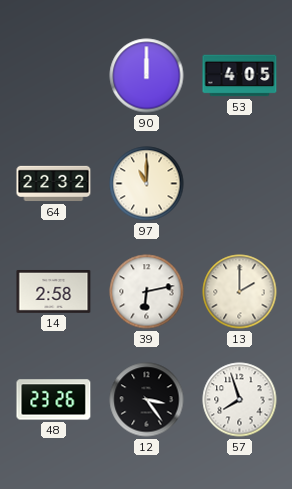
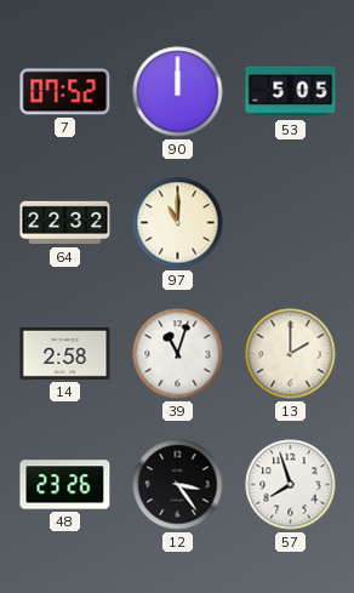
7: none -> 07:52
53: 4:05 -> 5:05
39: 6:13 -> 11:03
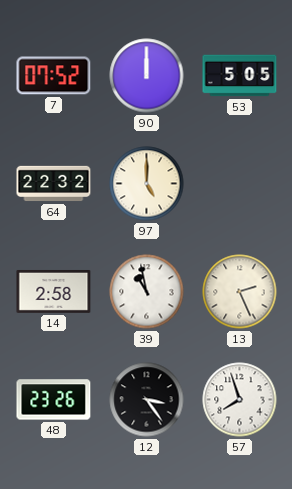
97: 11:00 -> 5:00
39: 11:03 -> 10:58
13: 2:00 -> 2:26
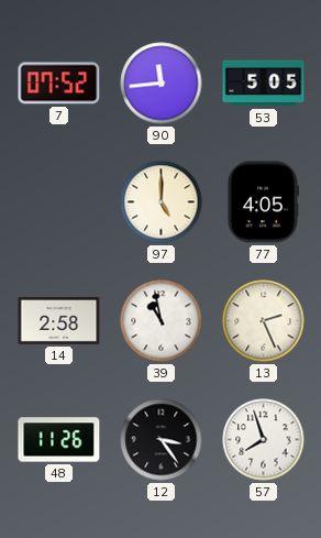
90: 12:00 -> 11:44
64: 22:32 -> none
77: none -> 4:05
48: 23:26 -> 11:26
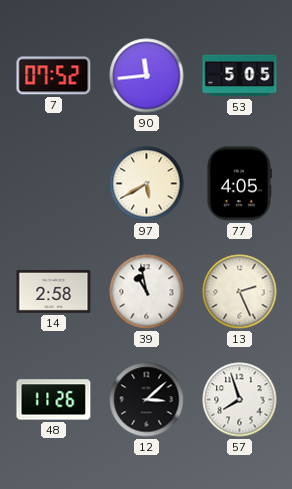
97: 5:00 -> 5:40
12: 3:24 -> 3:08
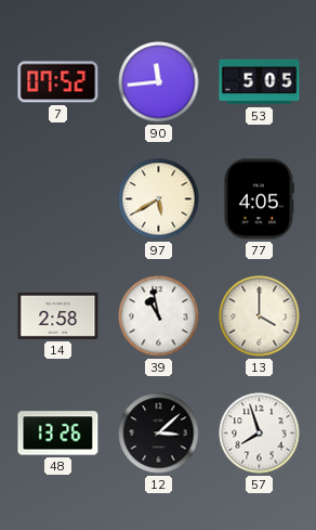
13: 2:26 -> 4:00
48: 11:26 -> 13:26
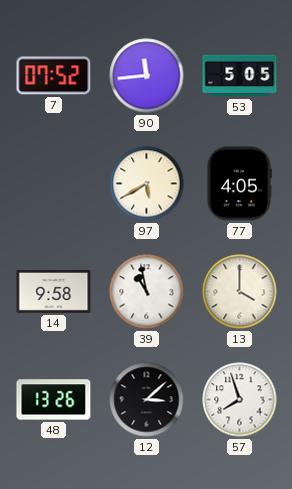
14: 2:58 -> 9:58
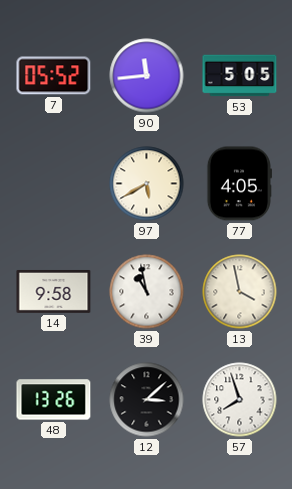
7: 07:52 -> 05:52
13: 4:00 -> 3:58
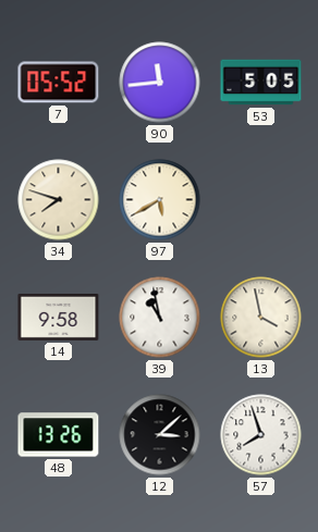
34: none -> 7:48
77: 4:05 -> none
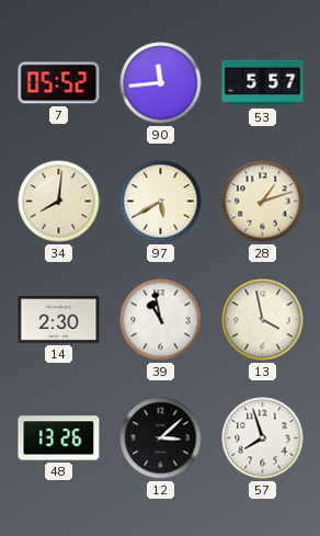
53: 5:05 -> 5:57
34: 7:48 -> 8:01
28: none -> 1:12
14: 9:58 -> 2:30
